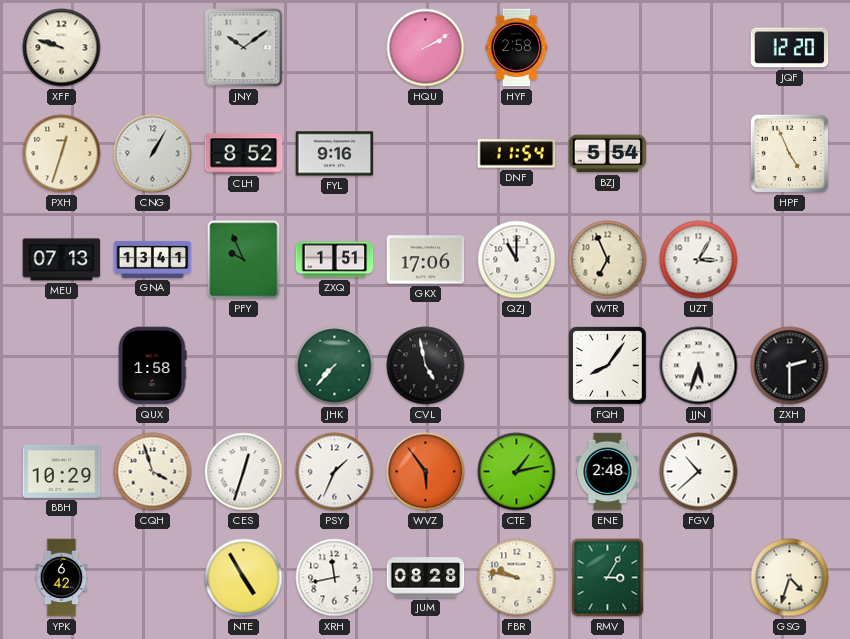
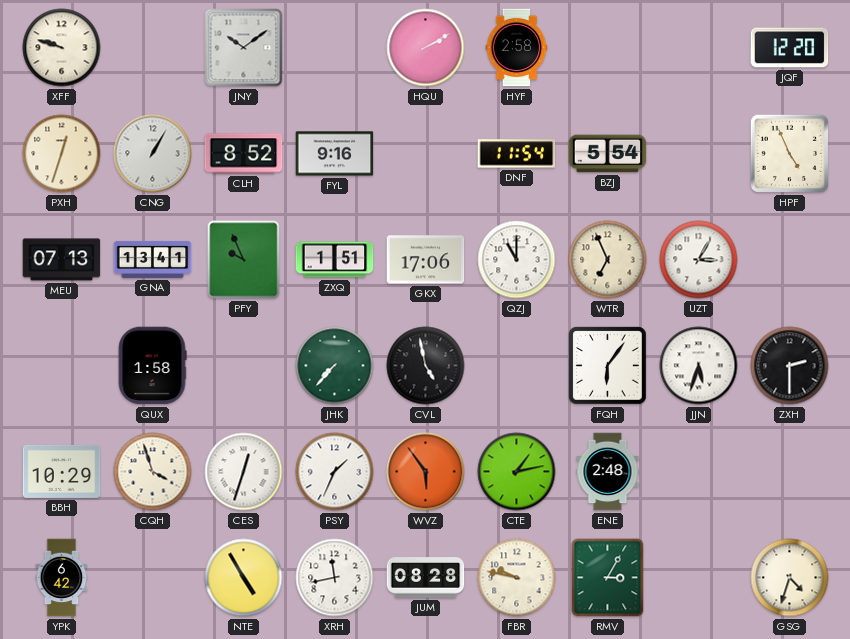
FQH: 8:06 -> 6:06
FGV: 10:38 -> none
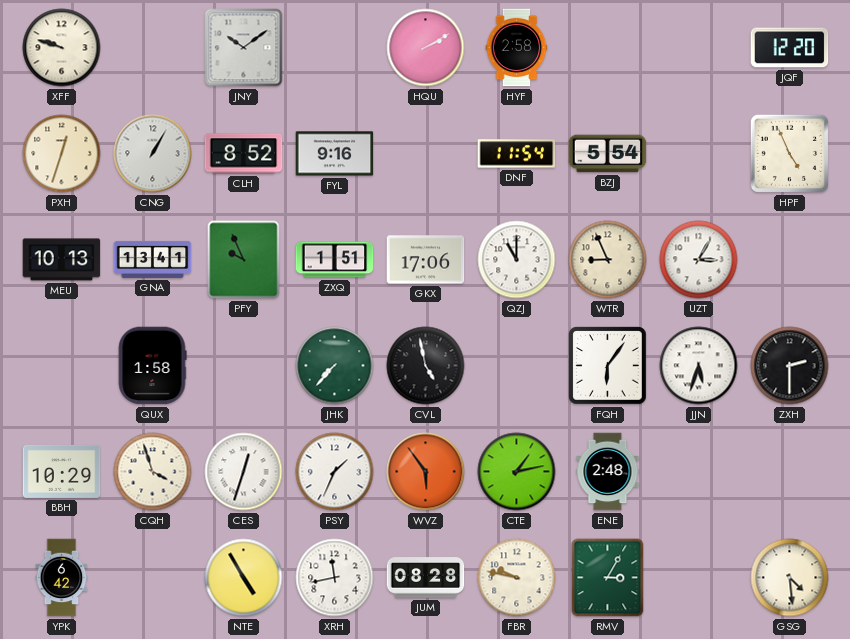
MEU: 07:13 -> 10:13
WTR: 6:56 -> 8:56
GSG: 4:33 -> 4:29
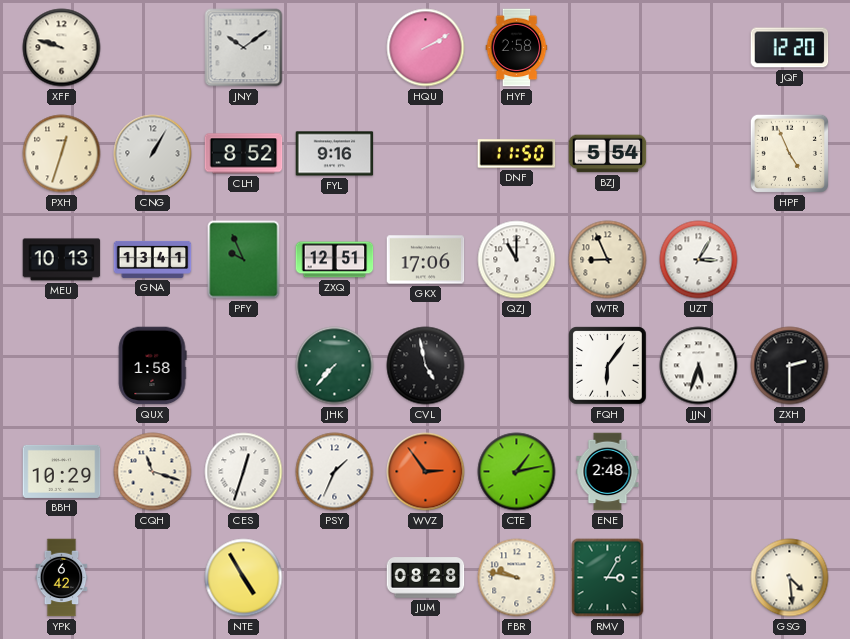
DNF: 11:54 -> 11:50
ZXQ: 1:51 -> 12:51
CQH: 3:57 -> 11:18
WVZ: 5:54 -> 2:54
XRH: 11:43 -> none
